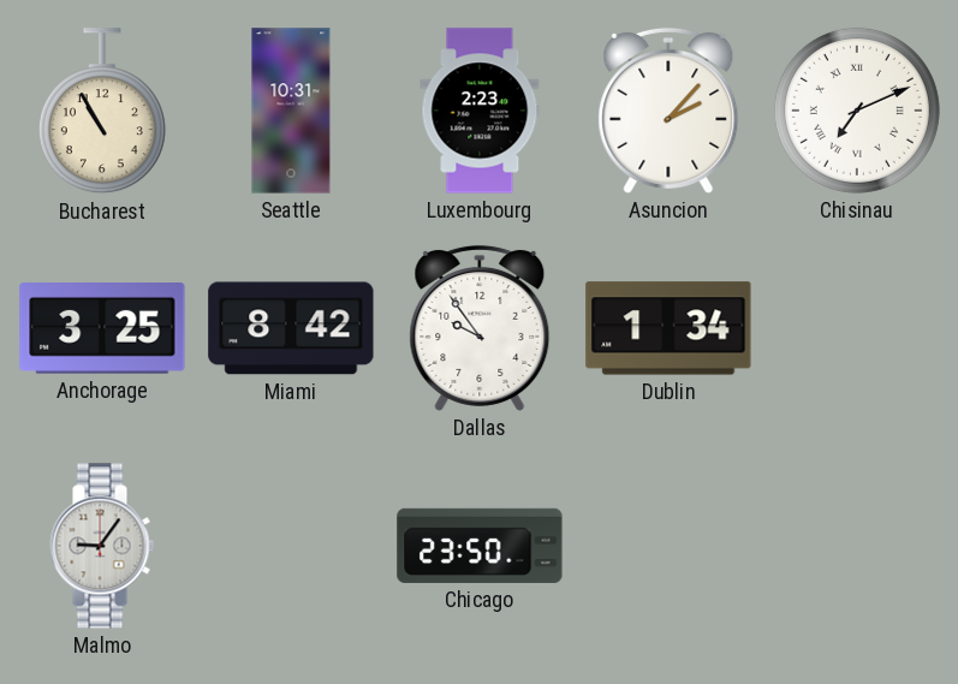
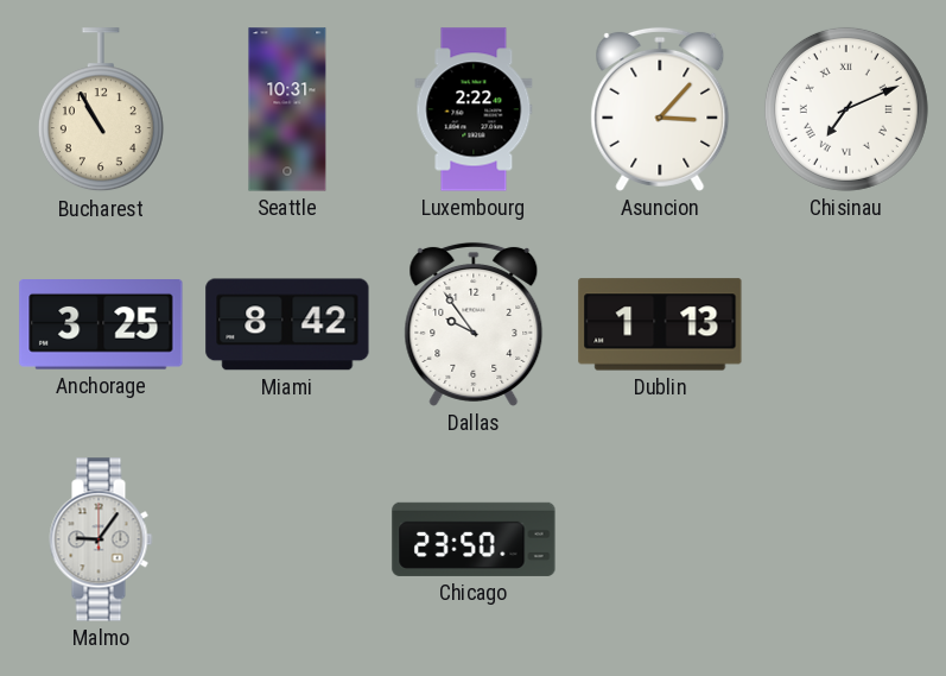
Luxembourg: 2:23 -> 2:22
Asuncion: 2:07 -> 3:07
Dublin: 1:34 -> 1:13
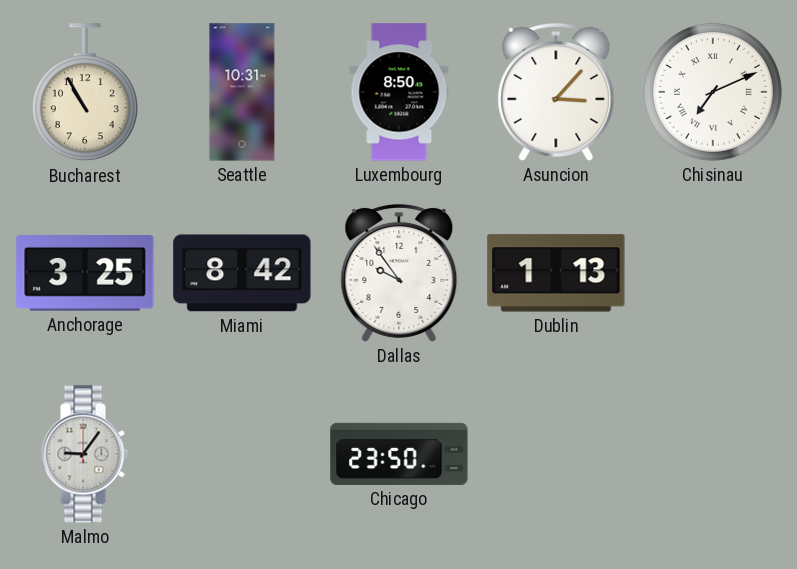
Luxembourg: 2:22 -> 8:50
